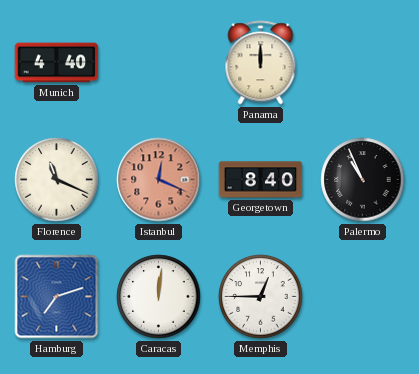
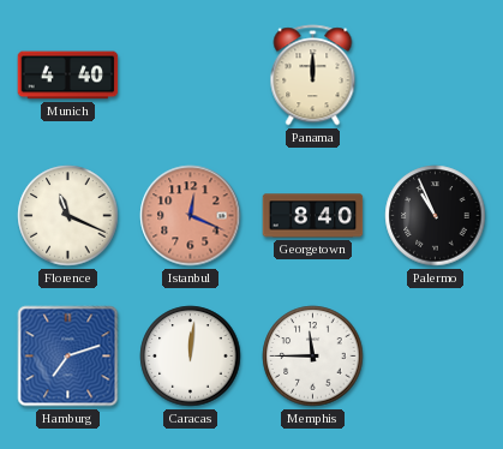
Memphis: 12:45 -> 11:45
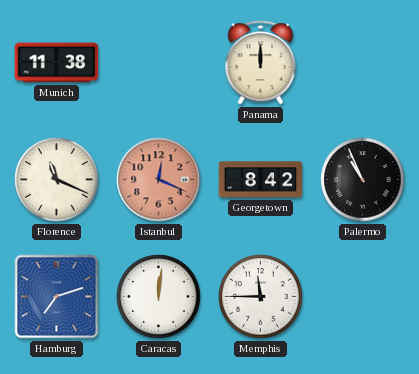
Munich: 4:40 -> 11:38
Georgetown: 8:40 -> 8:42
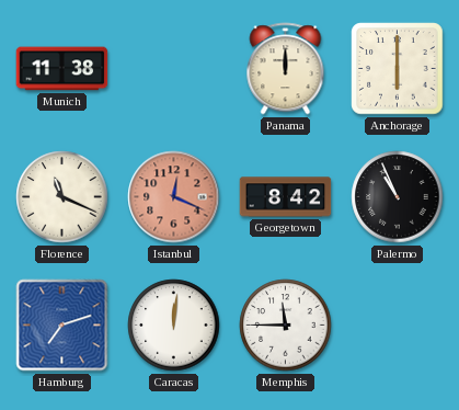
Anchorage: none -> 6:00
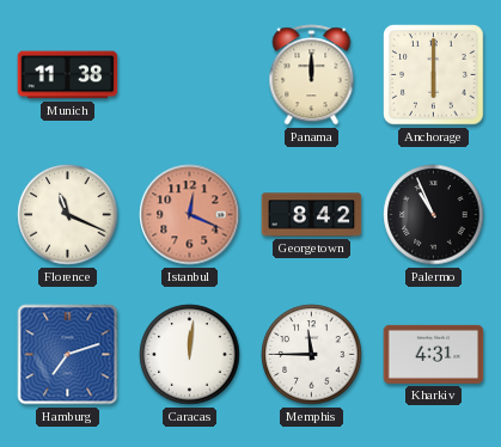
Kharkiv: none -> 4:31
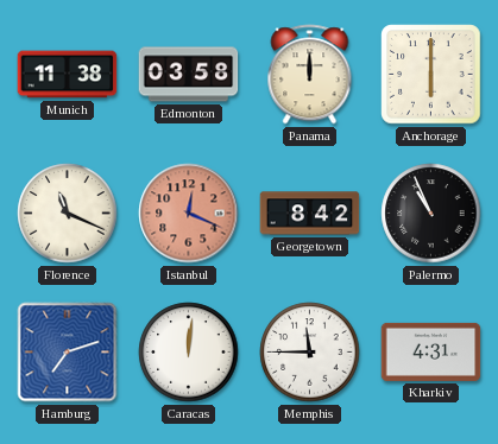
Edmonton: none -> 03:58
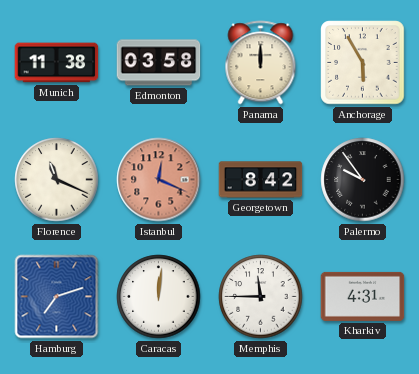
Anchorage: 6:00 -> 5:55
Palermo: 10:56 -> 9:54
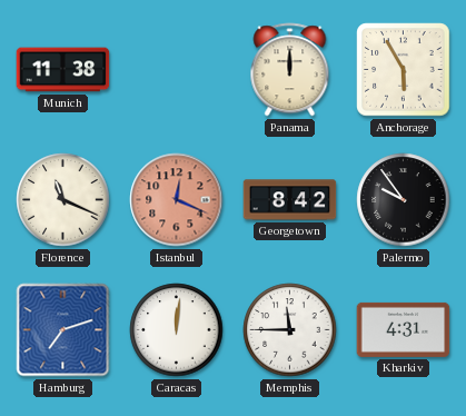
Edmonton: 03:58 -> none
